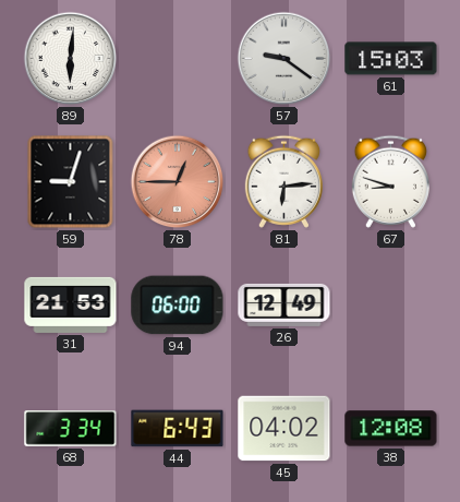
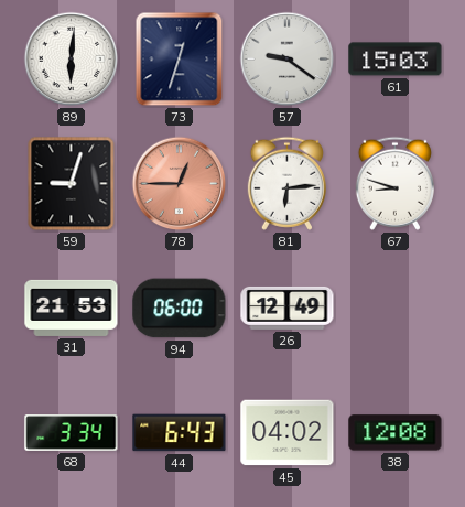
73: none -> 12:33
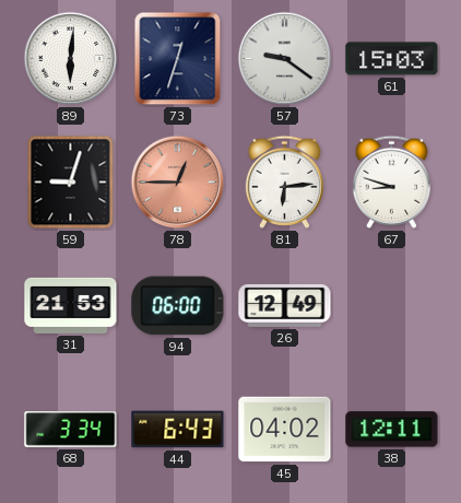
38: 12:08 -> 12:11
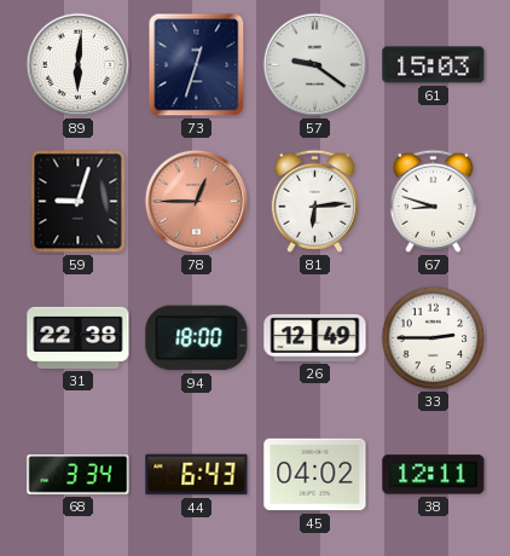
31: 21:53 -> 22:38
94: 06:00 -> 18:00
33: none -> 2:45
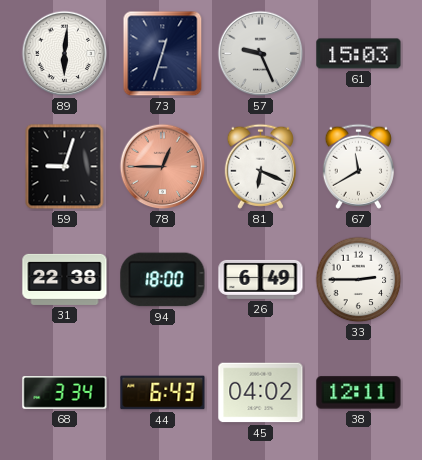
57: 9:21 -> 9:26
81: 6:14 -> 6:19
67: 8:48 -> 11:40
26: 12:49 -> 6:49
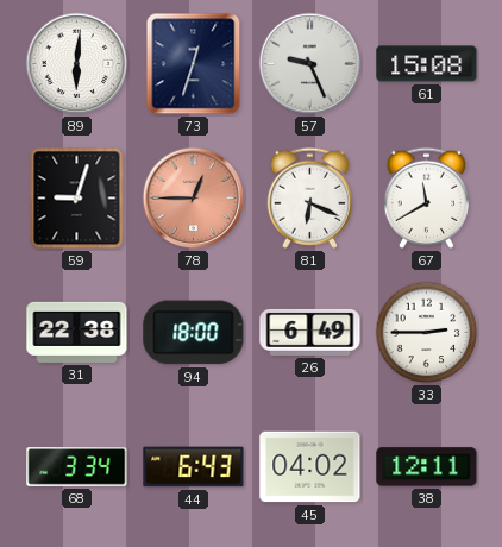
61: 15:03 -> 15:08
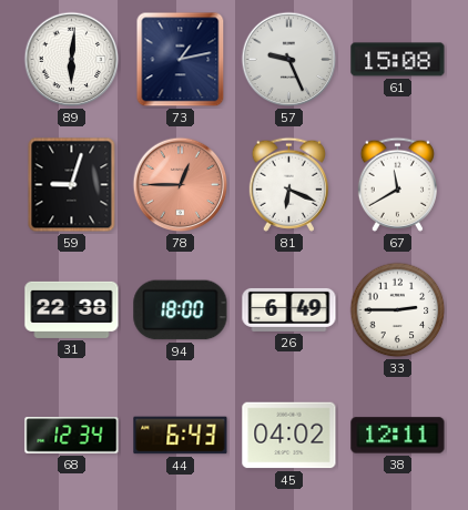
73: 12:33 -> 1:13
68: 3:34 -> 12:34
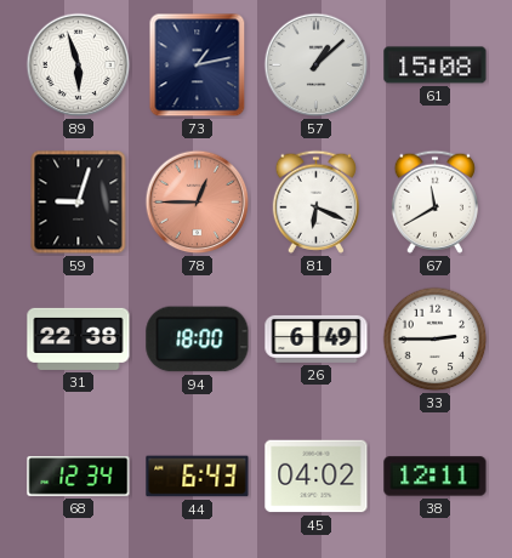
89: 6:01 -> 5:57
57: 9:26 -> 1:08
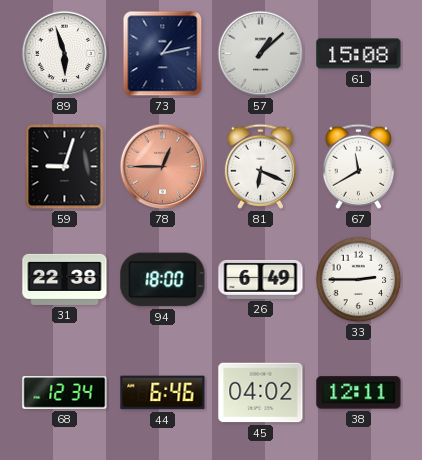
44: 6:43 -> 6:46
